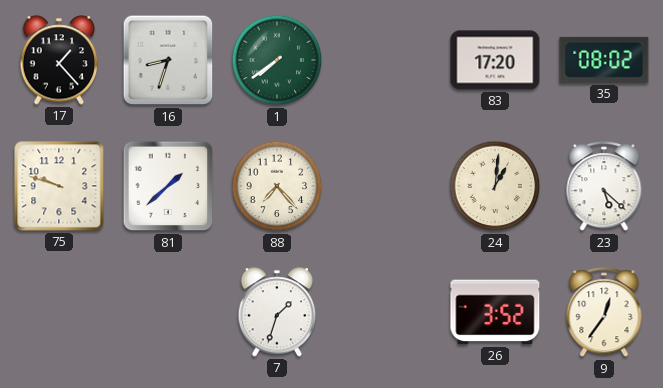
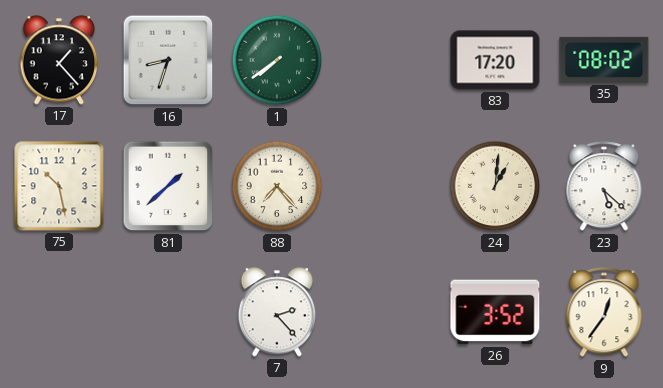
75: 9:48 -> 10:28
7: 1:33 -> 2:23
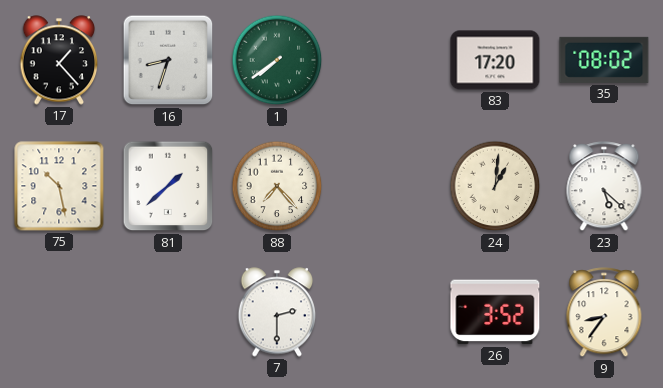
7: 2:23 -> 2:30
9: 12:36 -> 8:36
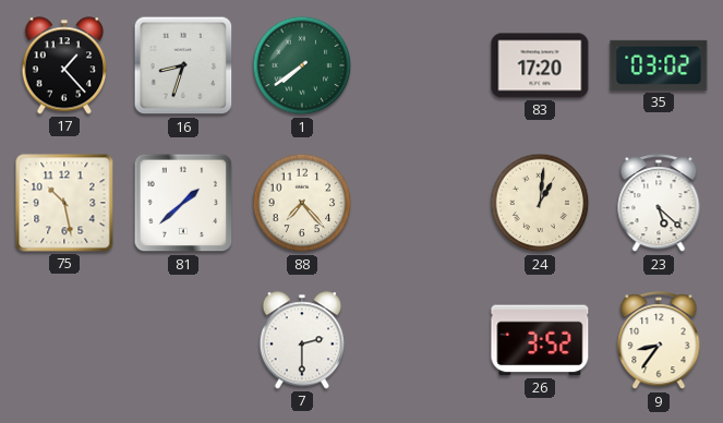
35: 08:02 -> 03:02
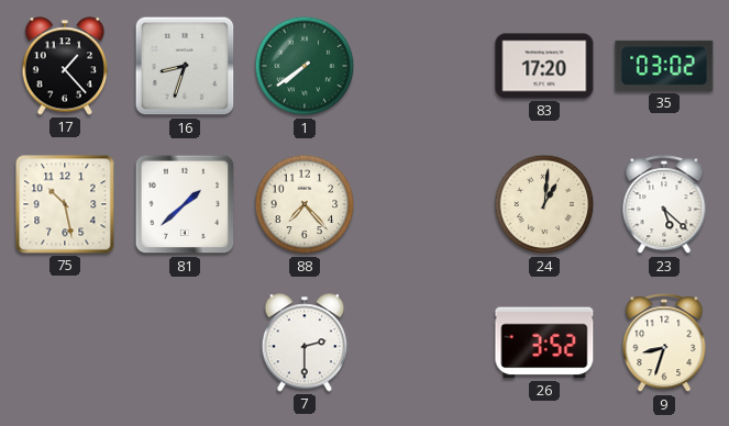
9: 8:36 -> 8:33
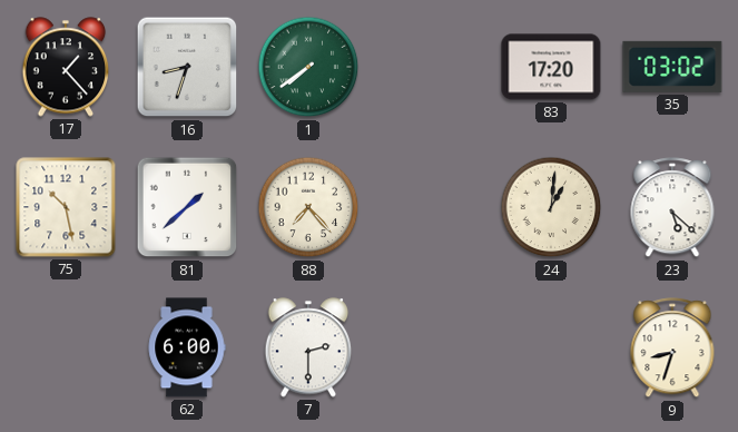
62: none -> 6:00
26: 3:52 -> none
